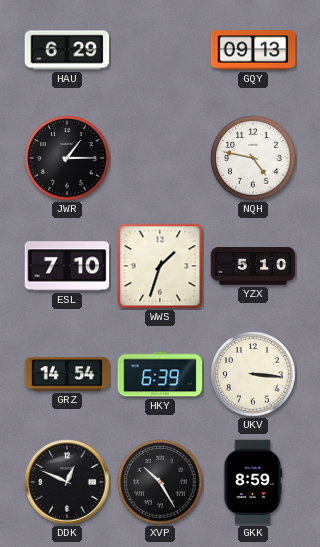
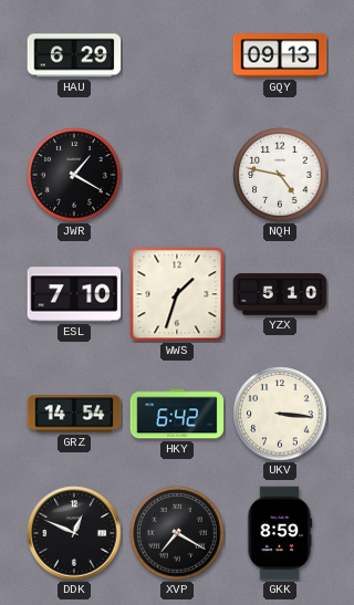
JWR: 1:15 -> 1:20
HKY: 6:39 -> 6:42
XVP: 10:25 -> 7:20
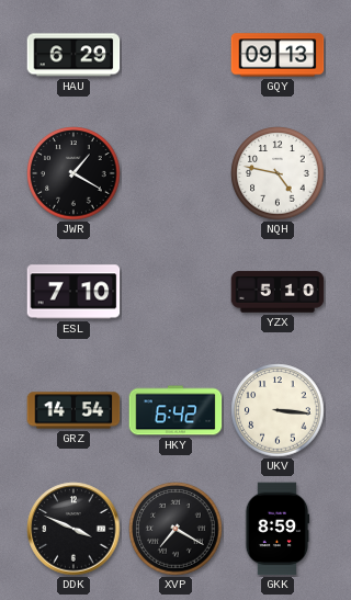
WWS: 1:33 -> none
DDK: 12:49 -> 3:49
